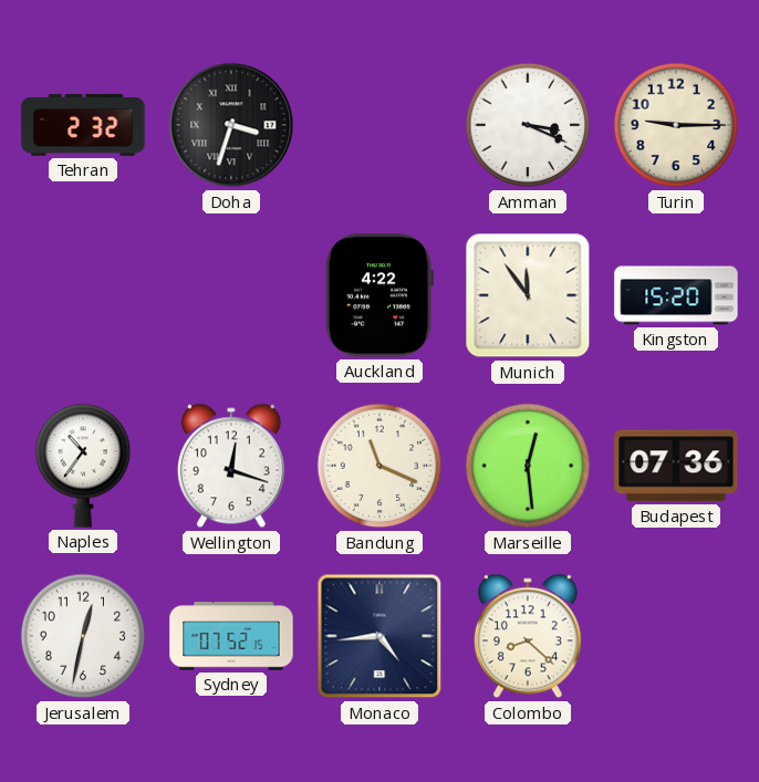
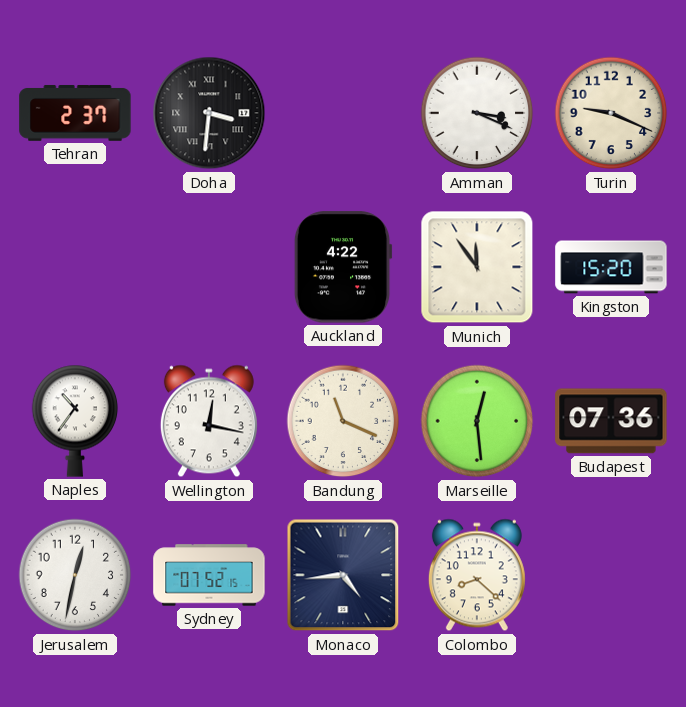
Tehran: 2:32 -> 2:37
Doha: 3:33 -> 3:31
Turin: 9:15 -> 9:19
Wellington: 12:18 -> 12:17
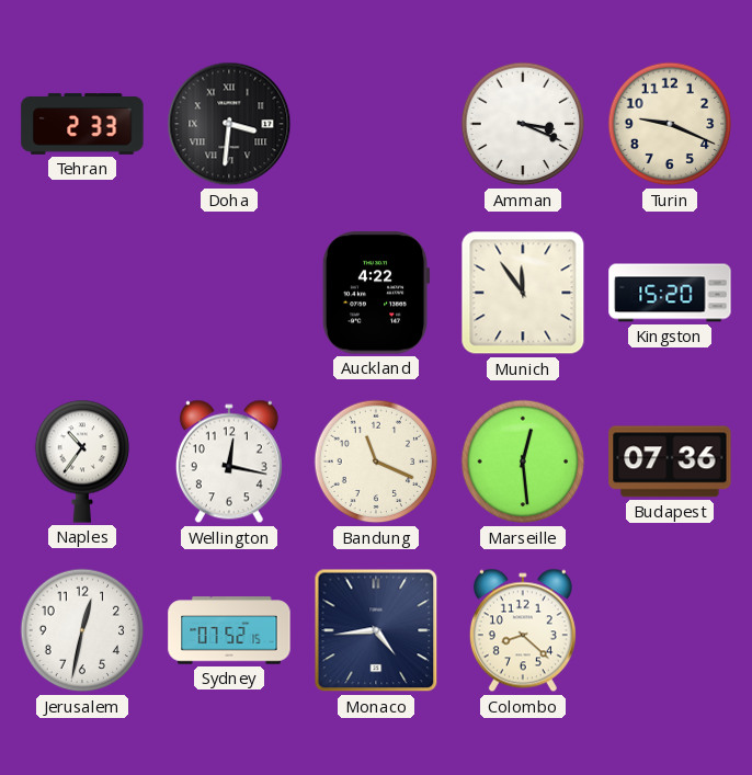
Tehran: 2:37 -> 2:33
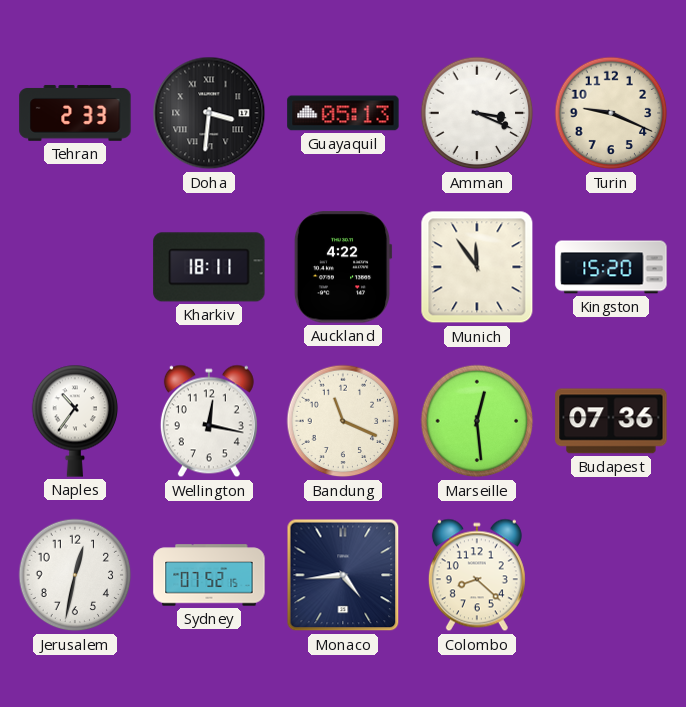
Guayaquil: none -> 05:13
Kharkiv: none -> 18:11
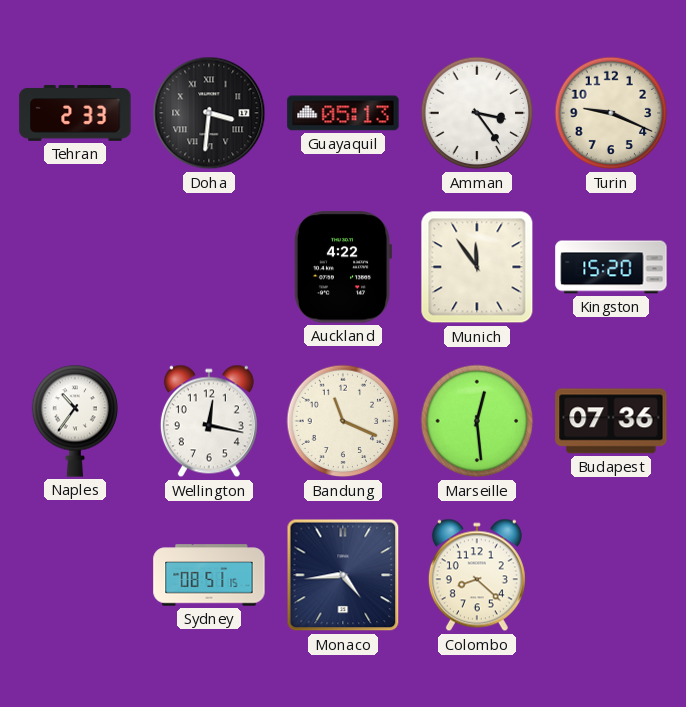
Amman: 3:19 -> 3:24
Kharkiv: 18:11 -> none
Jerusalem: 12:32 -> none
Sydney: 07:52 -> 08:51
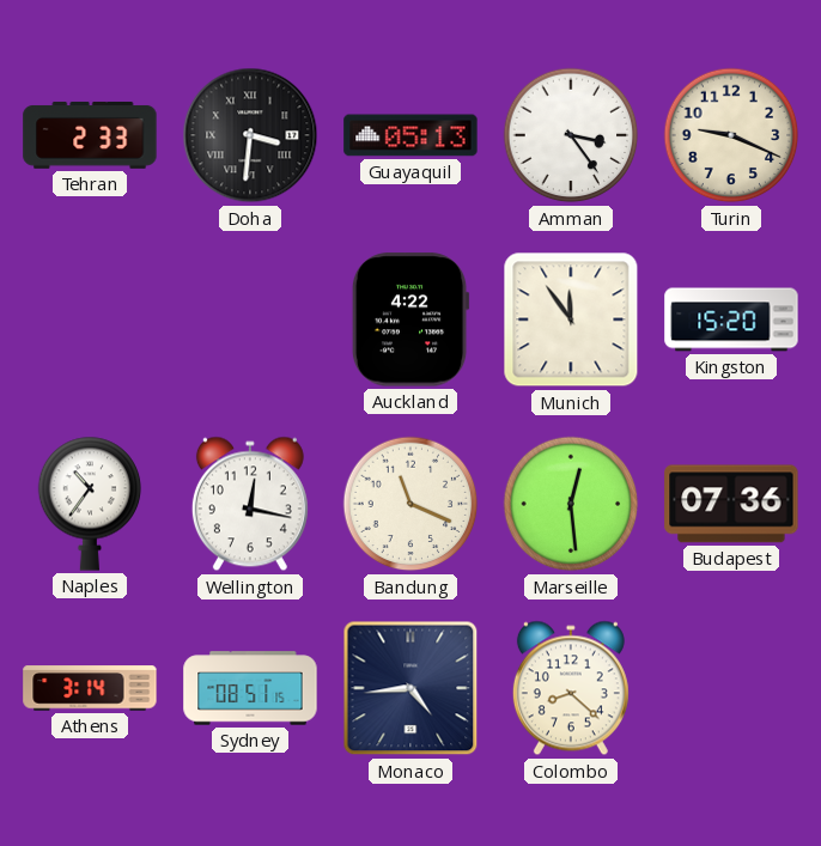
Athens: none -> 3:14
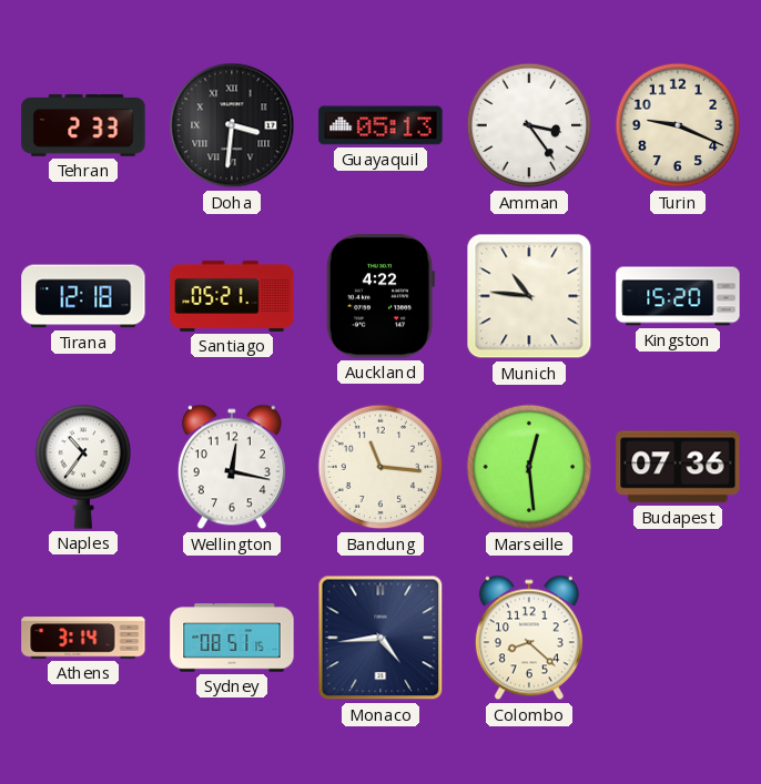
Tirana: none -> 12:18
Santiago: none -> 05:21
Munich: 11:54 -> 10:46
Bandung: 11:19 -> 11:16
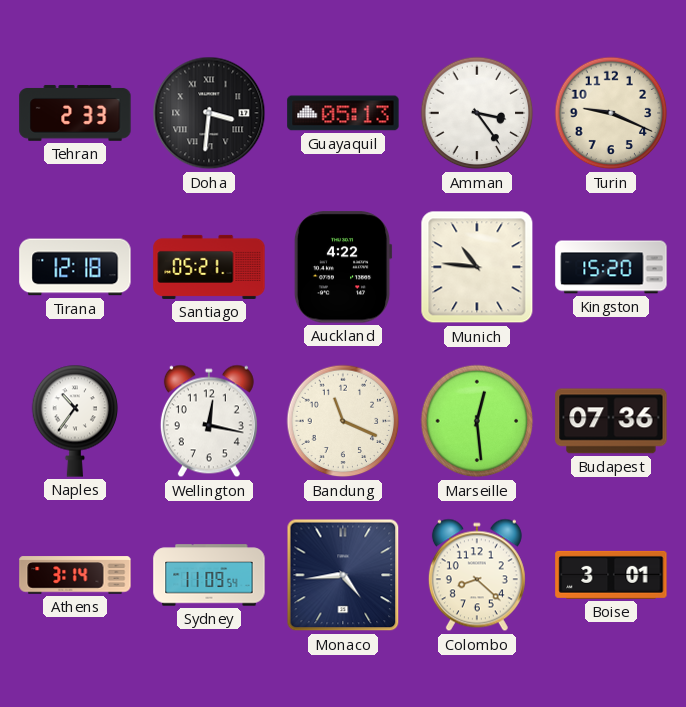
Bandung: 11:16 -> 11:19
Sydney: 08:51 -> 11:09
Boise: none -> 3:01
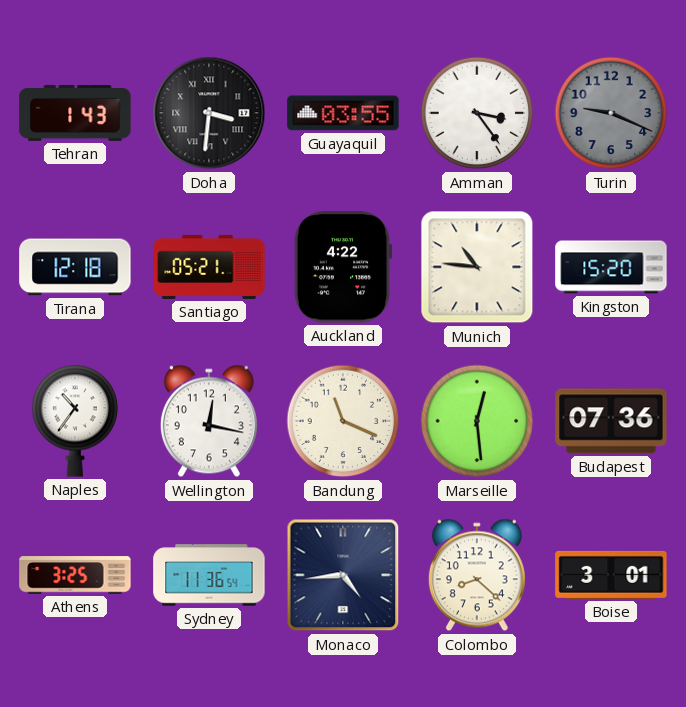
Tehran: 2:33 -> 1:43
Guayaquil: 05:13 -> 03:55
Turin dial: cream -> grey
Athens: 3:14 -> 3:25
Sydney: 11:09 -> 11:36
